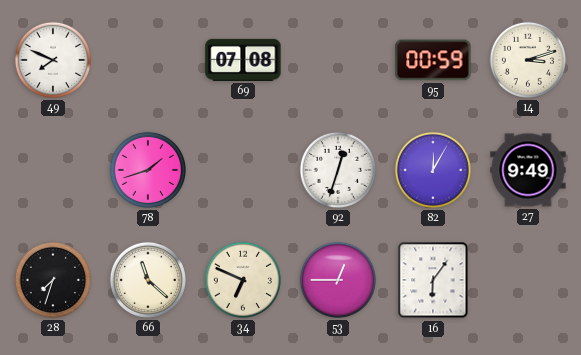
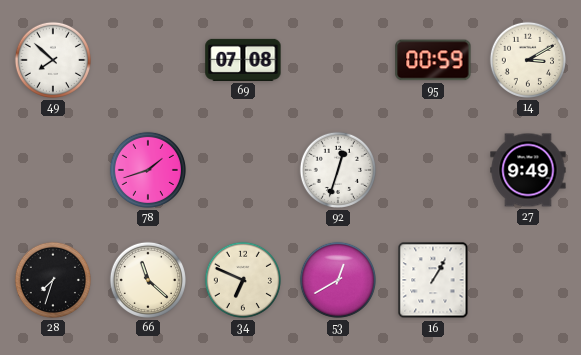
49: 7:49 -> 7:52
14: 3:12 -> 3:10
82: 12:05 -> none
53: 12:45 -> 12:40
16: 6:06 -> 1:05
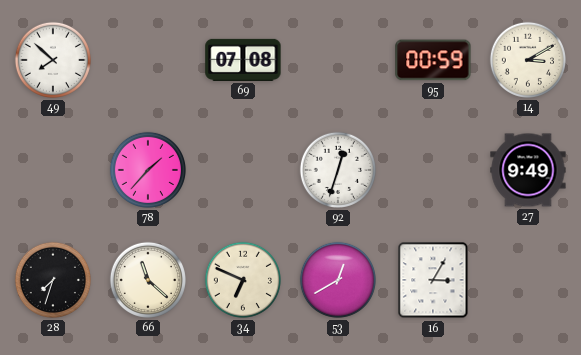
78: 1:42 -> 1:37
16: 1:05 -> 3:05
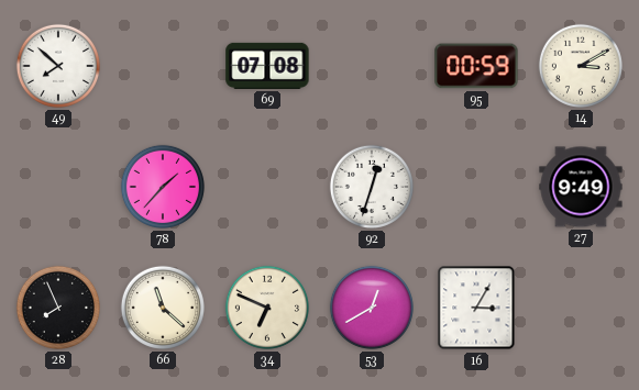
28: 7:33 -> 7:56
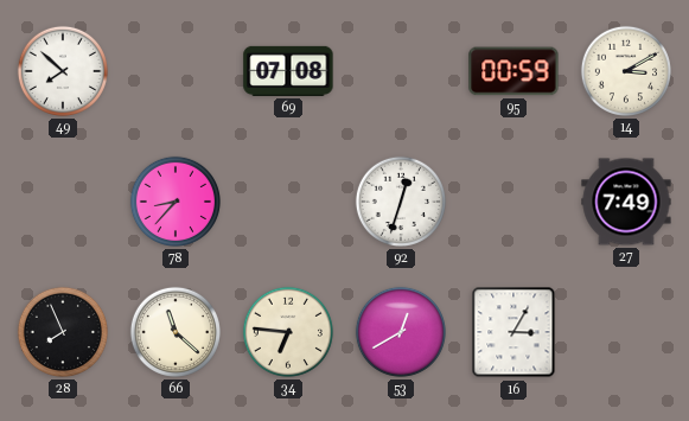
78: 1:37 -> 8:37
27: 9:49 -> 7:49
34: 6:49 -> 6:46
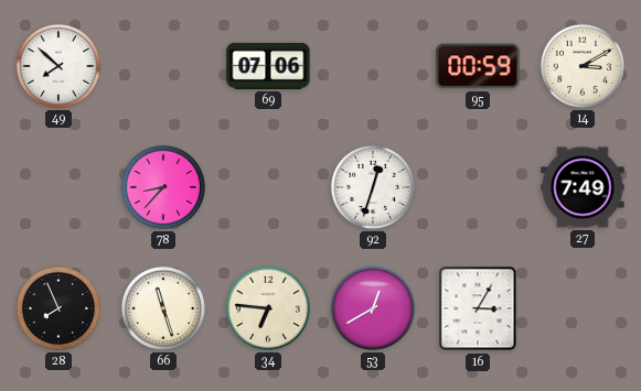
69: 07:08 -> 07:06
66: 11:22 -> 11:27
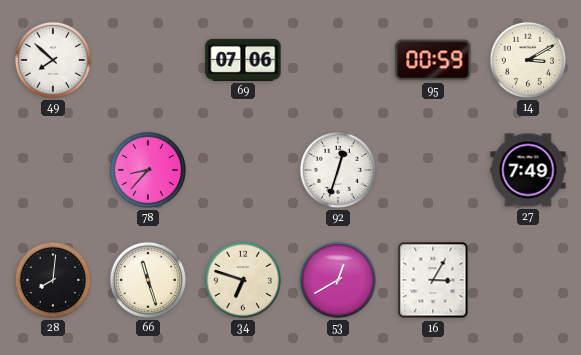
28: 7:56 -> 8:01
34: 6:46 -> 6:48
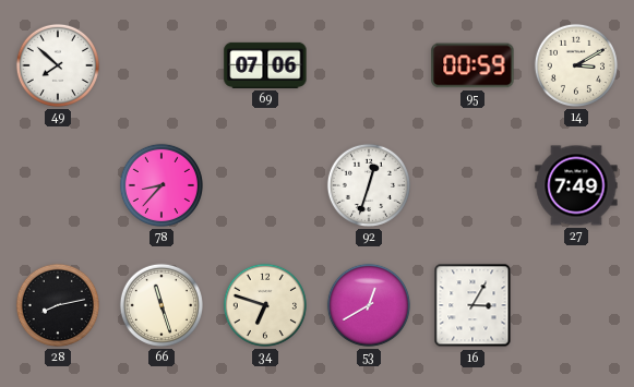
28: 8:01 -> 8:13
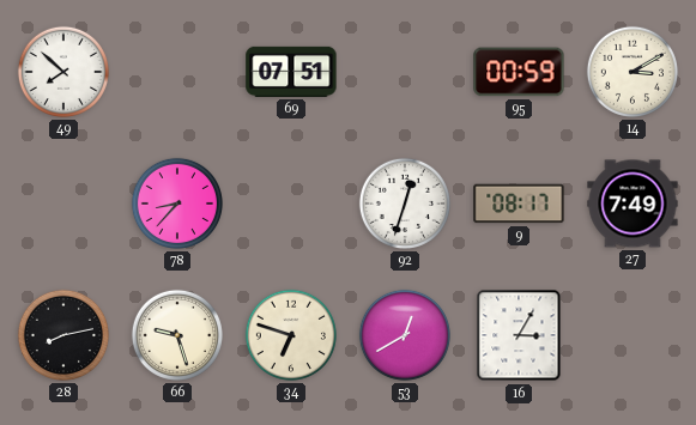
69: 07:06 -> 07:51
9: none -> 08:17
66: 11:27 -> 9:27
